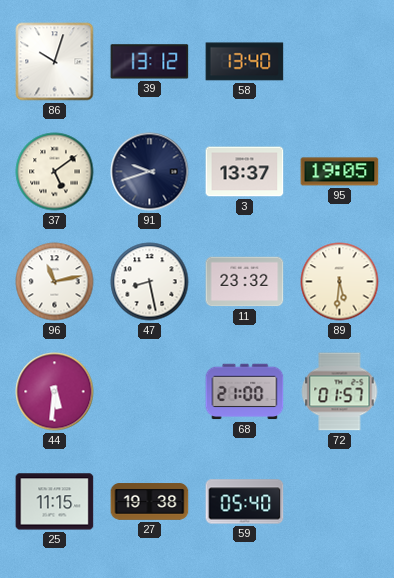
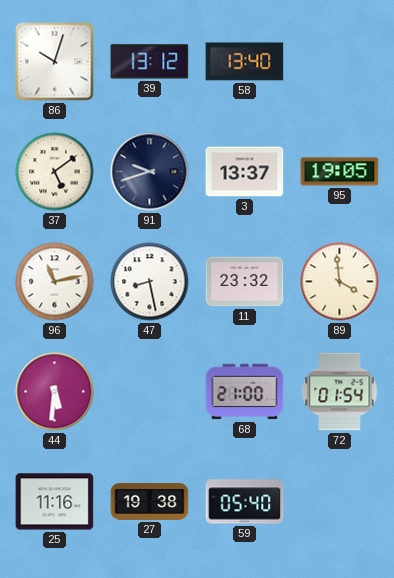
89: 5:31 -> 3:59
72: 01:57 -> 01:54
25: 11:15 -> 11:16
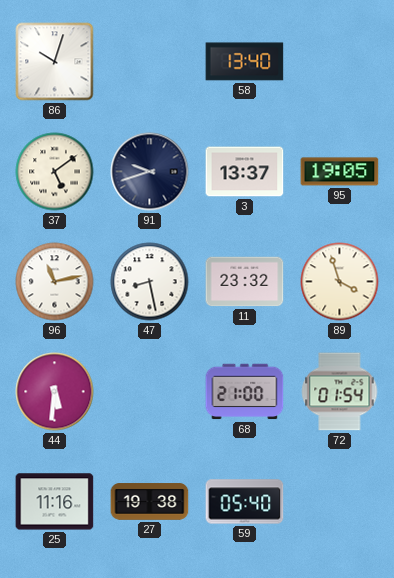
39: 13:12 -> none
89: 3:59 -> 3:57
